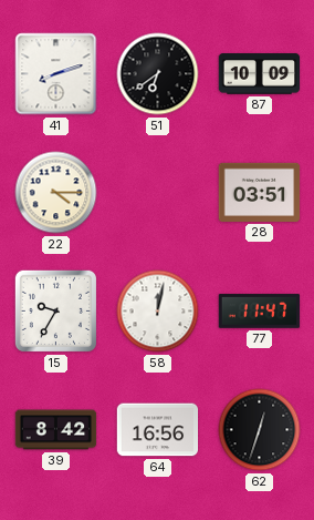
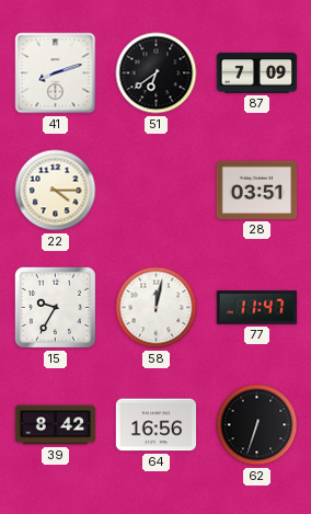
87: 10:09 -> 7:09
62: 12:33 -> 6:33
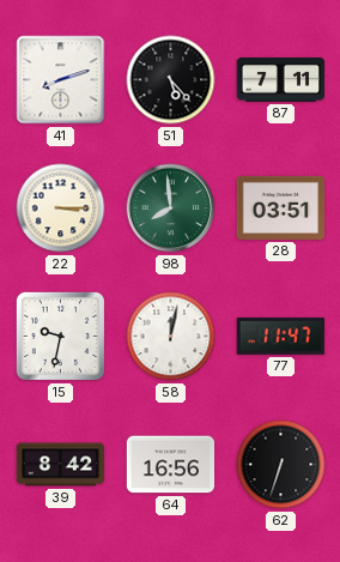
51: 6:39 -> 5:23
87: 7:09 -> 7:11
22: 4:15 -> 3:15
98: none -> 7:59
15: 9:35 -> 9:32
